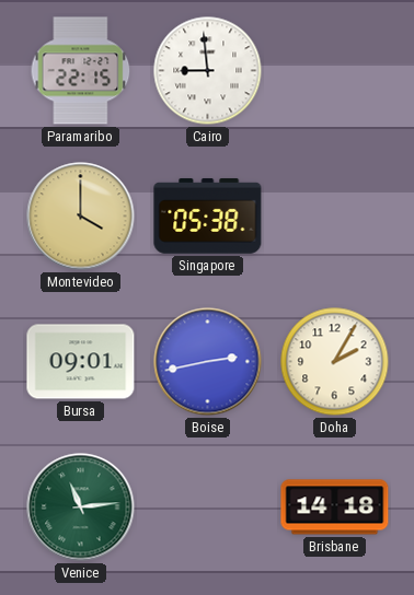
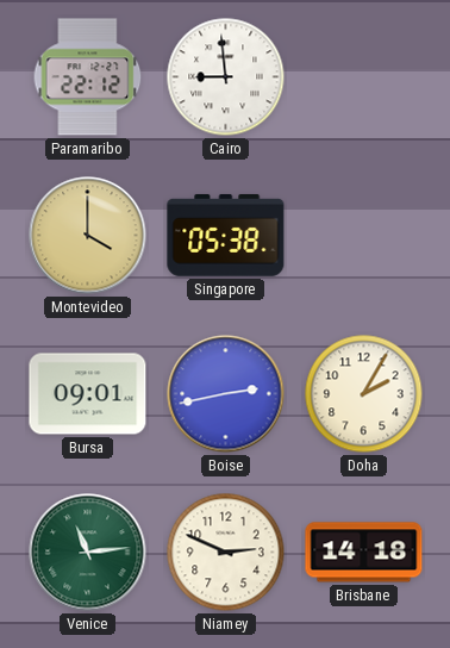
Paramaribo: 22:15 -> 22:12
Niamey: none -> 2:49
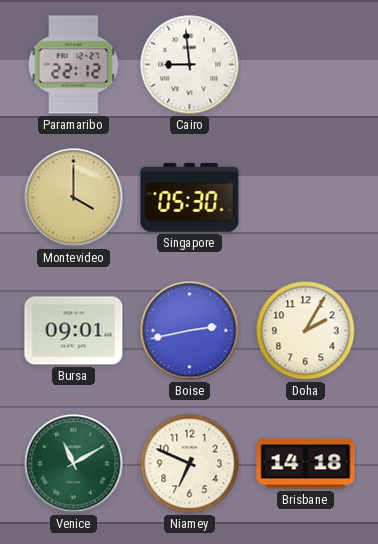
Singapore: 05:38 -> 05:30
Venice: 11:14 -> 11:10
Niamey: 2:49 -> 6:49
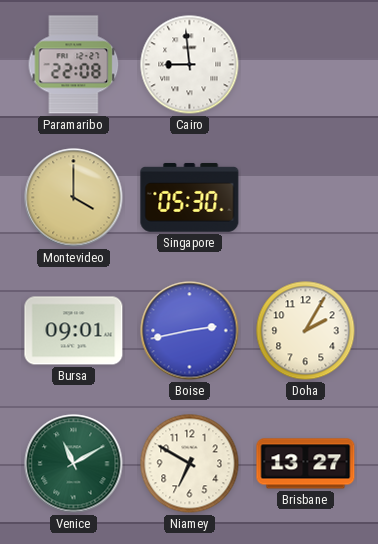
Paramaribo: 22:12 -> 22:08
Niamey: 6:49 -> 6:50
Brisbane: 14:18 -> 13:27
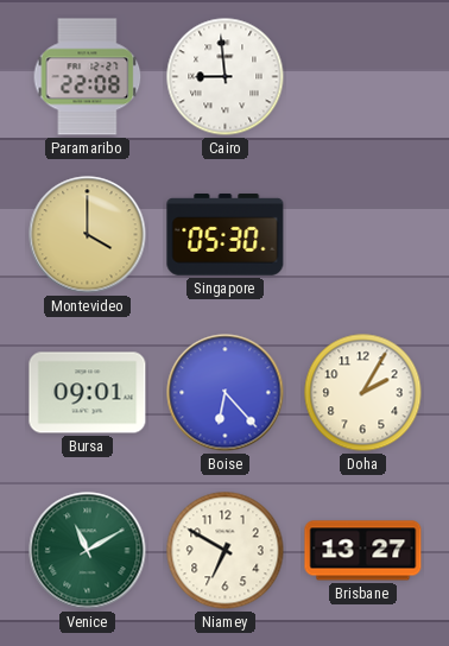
Boise: 2:43 -> 6:23
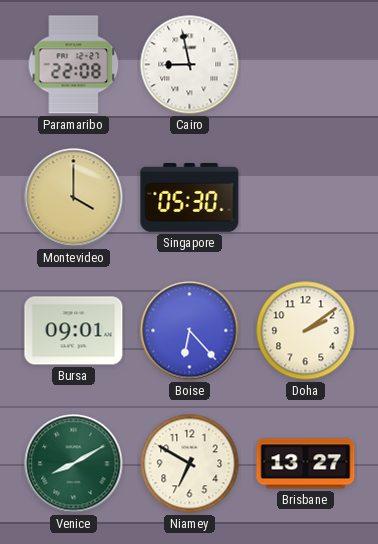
Cairo: 8:59 -> 8:58
Doha: 2:05 -> 2:09
Venice: 11:10 -> 8:10
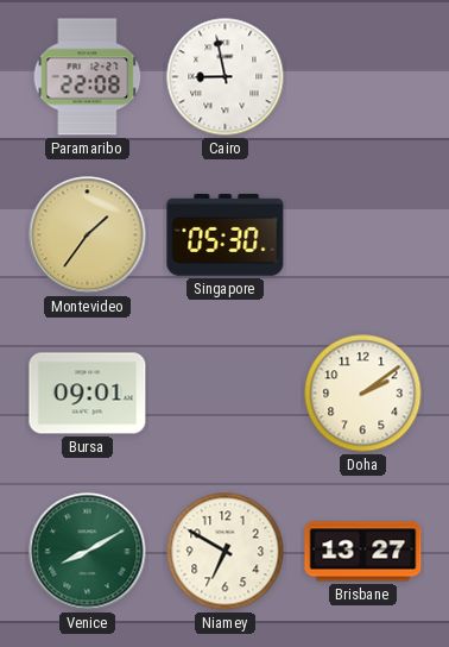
Montevideo: 4:00 -> 1:36
Boise: 6:23 -> none
